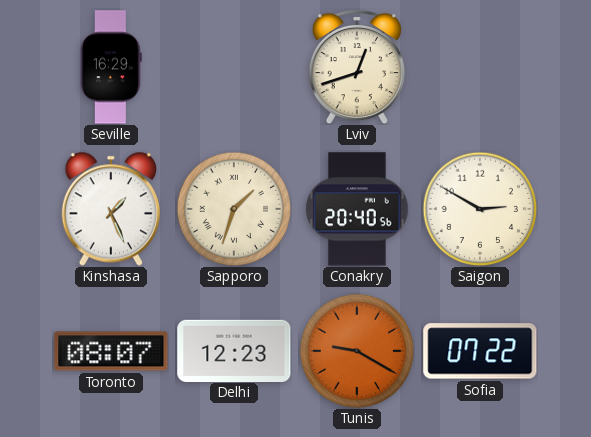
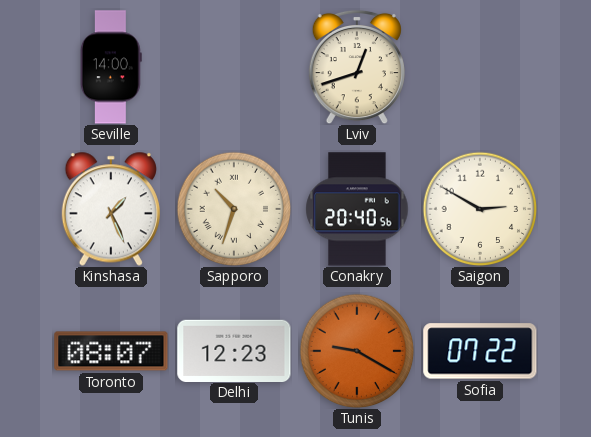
Seville: 16:29 -> 14:00
Sapporo: 1:33 -> 10:33
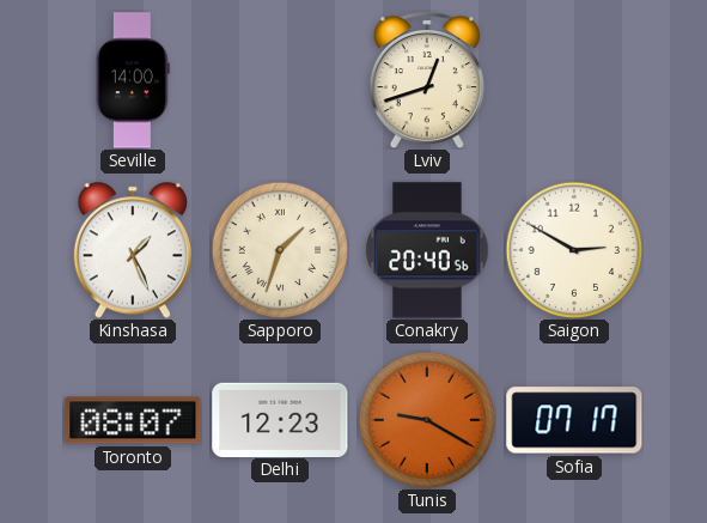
Sapporo: 10:33 -> 1:33
Sofia: 07:22 -> 07:17
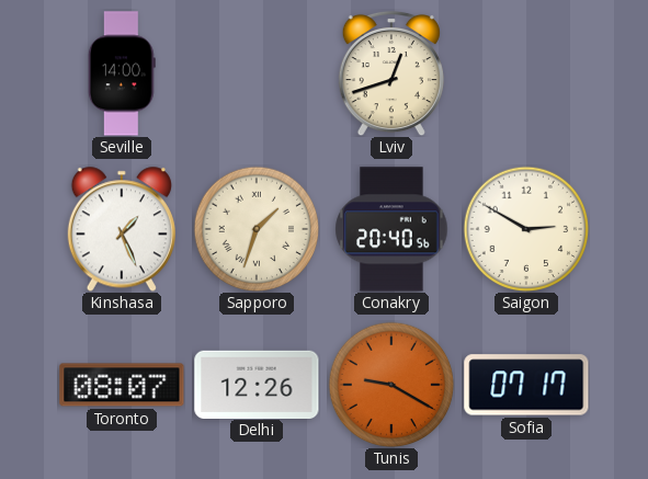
Delhi: 12:23 -> 12:26
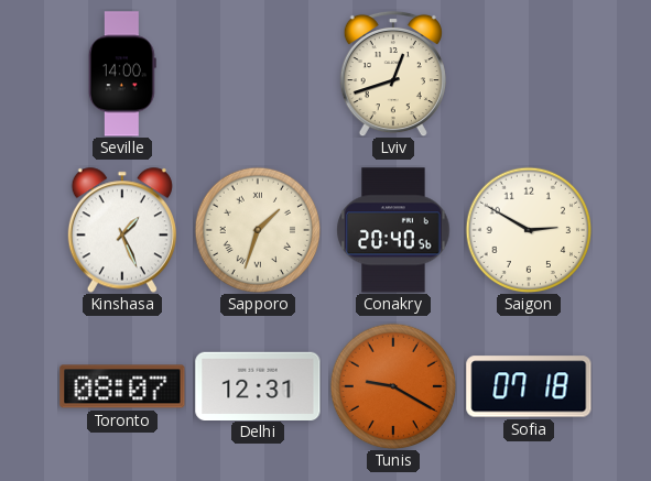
Delhi: 12:26 -> 12:31
Sofia: 07:17 -> 07:18
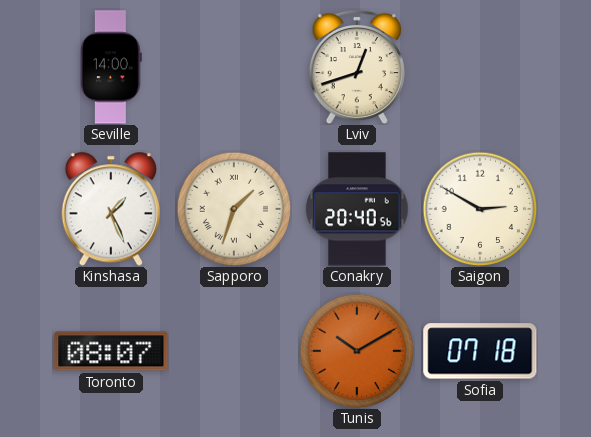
Delhi: 12:31 -> none
Tunis: 9:20 -> 10:10
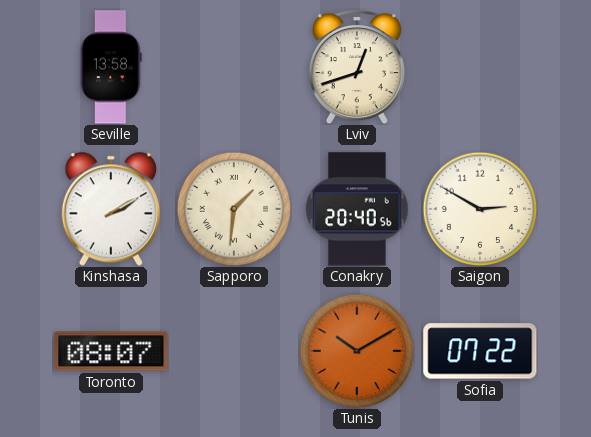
Seville: 14:00 -> 13:58
Kinshasa: 1:26 -> 2:10
Sapporo: 1:33 -> 1:31
Sofia: 07:18 -> 07:22
